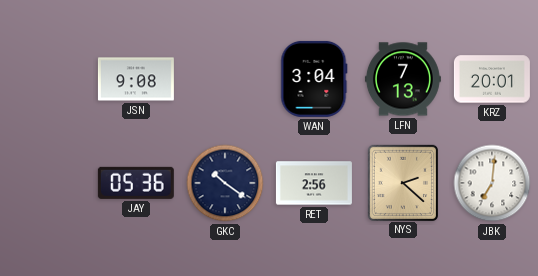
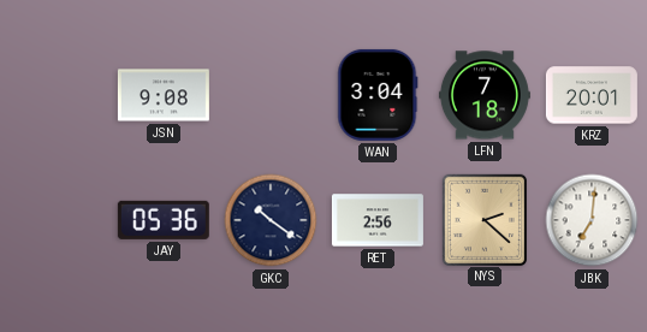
LFN: 7:13 -> 7:18
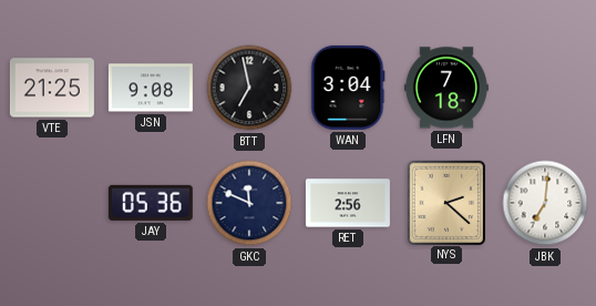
VTE: none -> 21:25
BTT: none -> 6:58
KRZ: 20:01 -> none
GKC: 10:21 -> 11:49
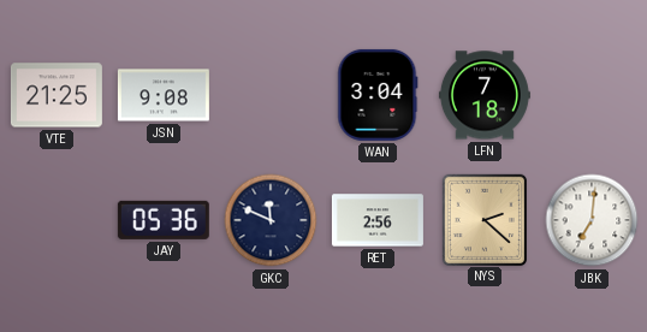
BTT: 6:58 -> none
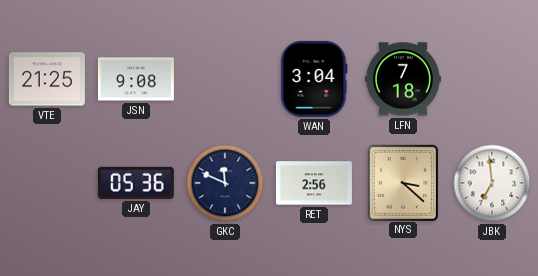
NYS: 2:22 -> 3:22
JBK: 7:01 -> 6:59
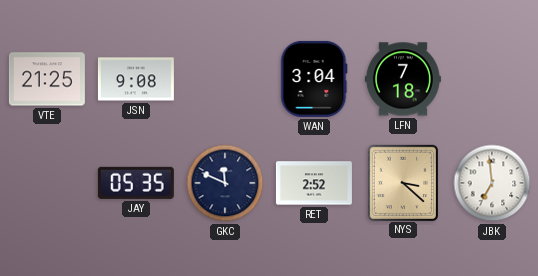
JAY: 05:36 -> 05:35
RET: 2:56 -> 2:52
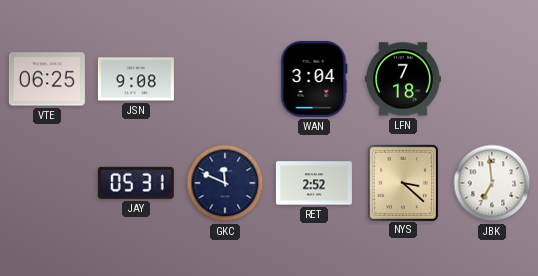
VTE: 21:25 -> 06:25
JAY: 05:35 -> 05:31
